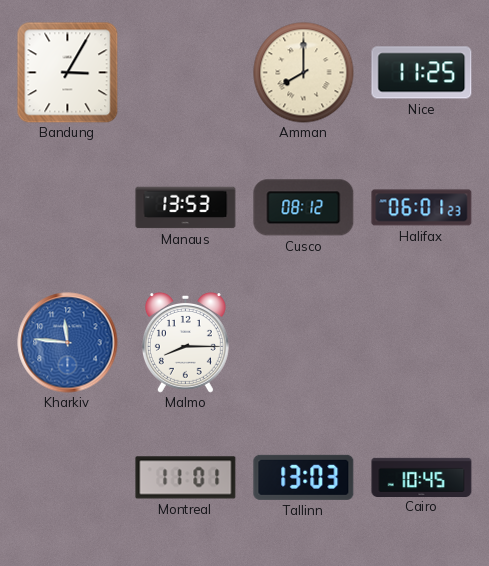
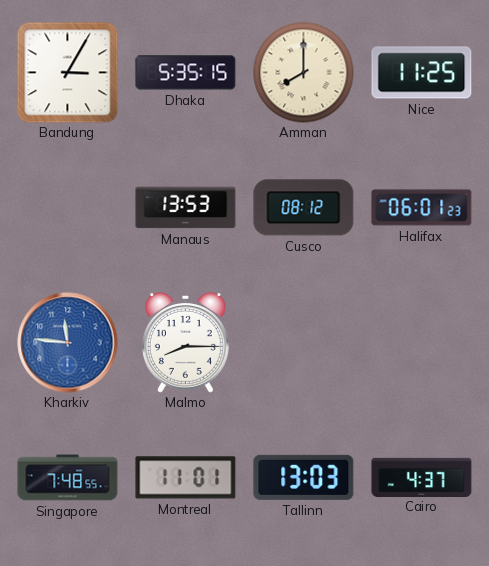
Dhaka: none -> 5:35
Singapore: none -> 7:48
Cairo: 10:45 -> 4:37
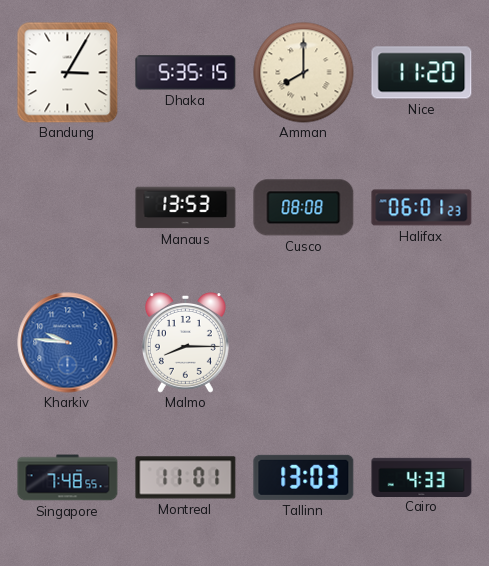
Nice: 11:25 -> 11:20
Cusco: 08:12 -> 08:08
Kharkiv: 11:46 -> 9:46
Cairo: 4:37 -> 4:33
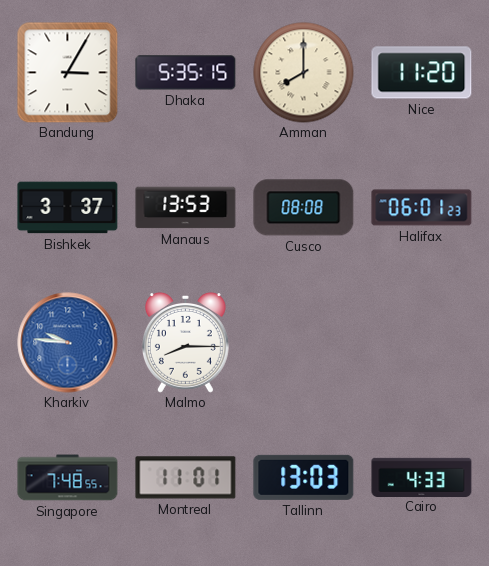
Bishkek: none -> 3:37
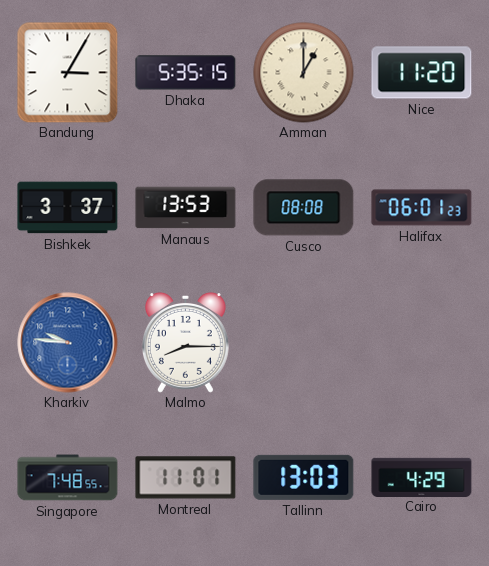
Amman: 8:00 -> 1:00
Cairo: 4:33 -> 4:29
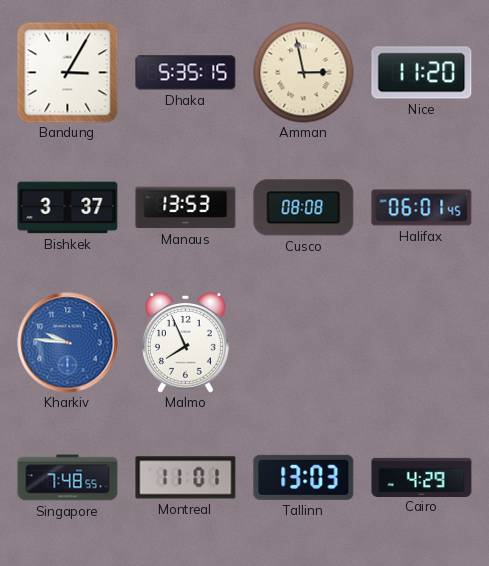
Amman: 1:00 -> 2:58
Halifax: 06:01:23 -> 06:01:45
Malmo: 8:15 -> 7:56
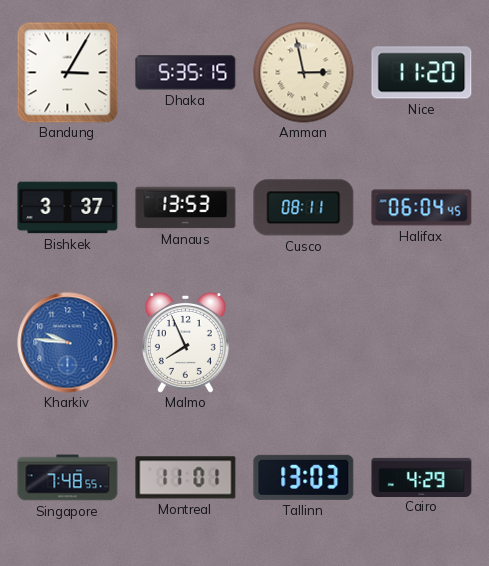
Cusco: 08:08 -> 08:11
Halifax: 06:01 -> 06:04
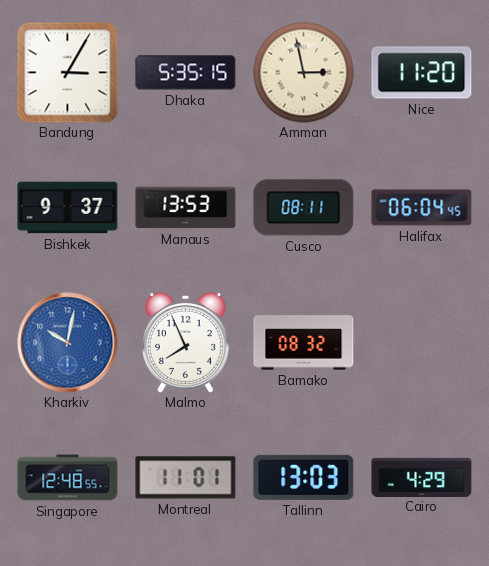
Bishkek: 3:37 -> 9:37
Kharkiv: 9:46 -> 10:02
Bamako: none -> 08:32
Singapore: 7:48 -> 12:48
